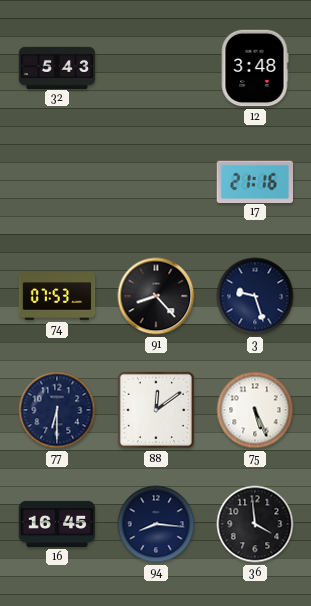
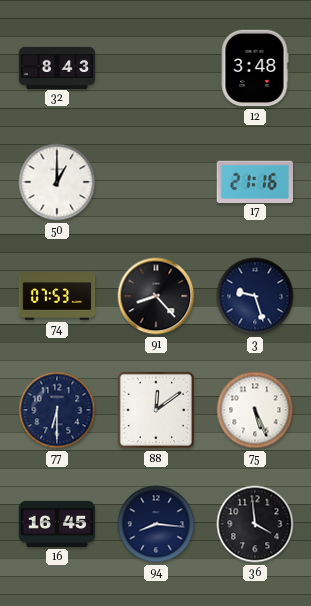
32: 5:43 -> 8:43
50: none -> 1:00
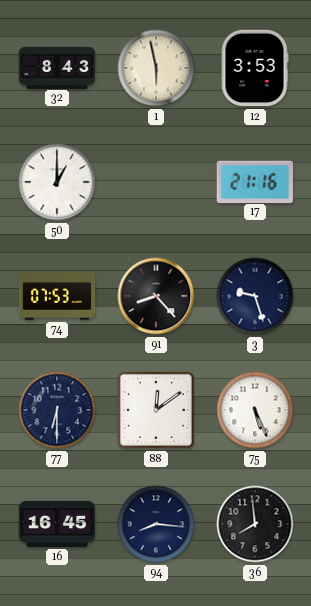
1: none -> 5:58
12: 3:48 -> 3:53
36: 3:59 -> 7:59
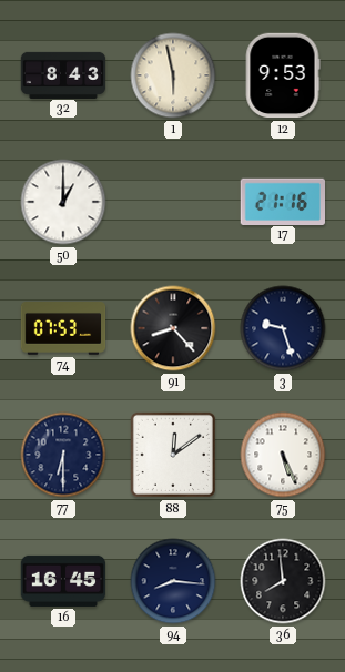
12: 3:53 -> 9:53
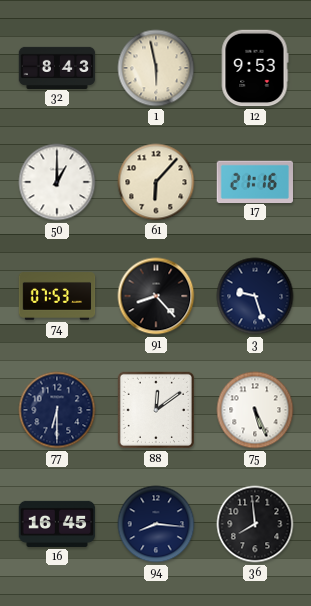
61: none -> 6:07
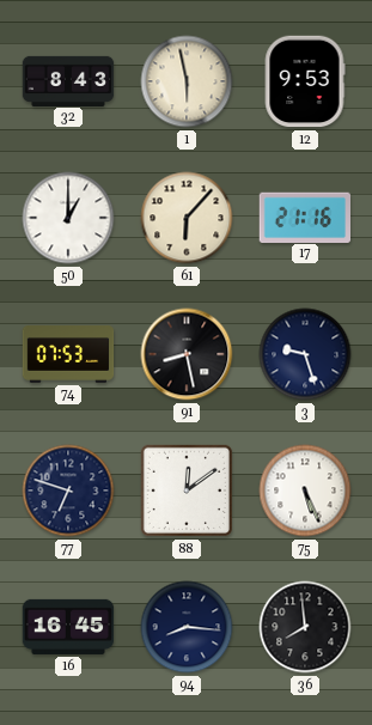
91: 8:23 -> 8:28
77: 6:30 -> 6:48
